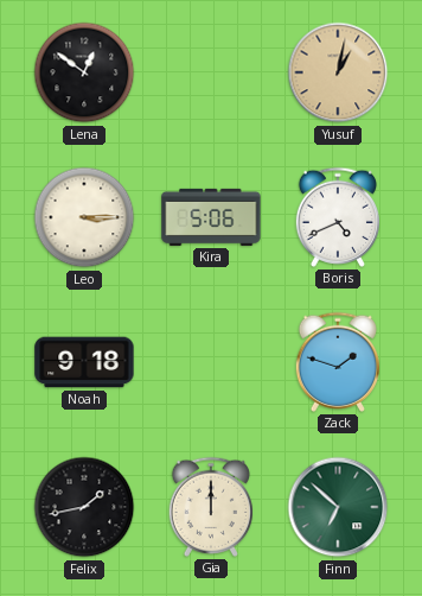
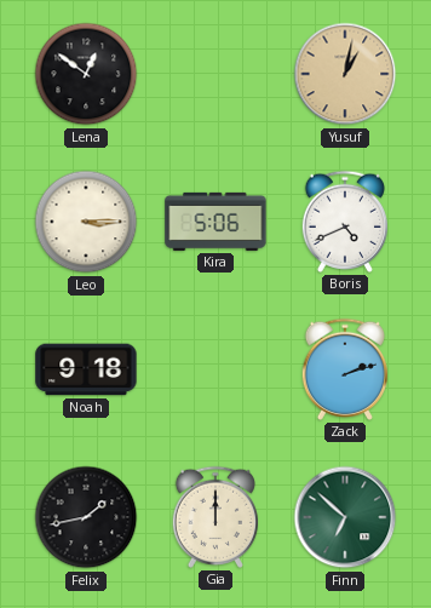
Zack: 1:48 -> 2:12
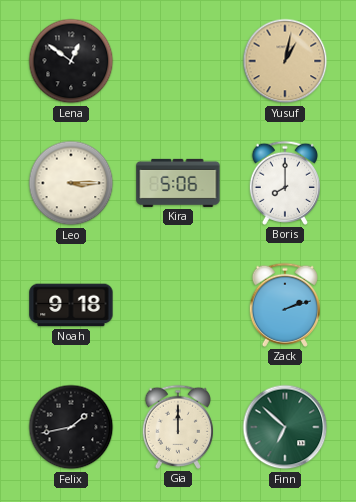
Boris: 4:41 -> 8:00
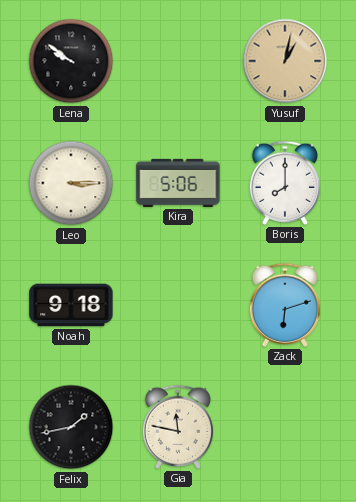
Lena: 12:51 -> 9:51
Zack: 2:12 -> 6:12
Gia: 12:00 -> 11:47
Finn: 6:52 -> none
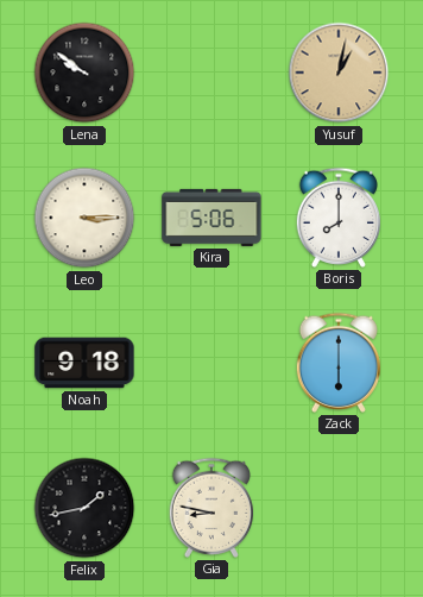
Zack: 6:12 -> 6:00
Gia: 11:47 -> 8:47
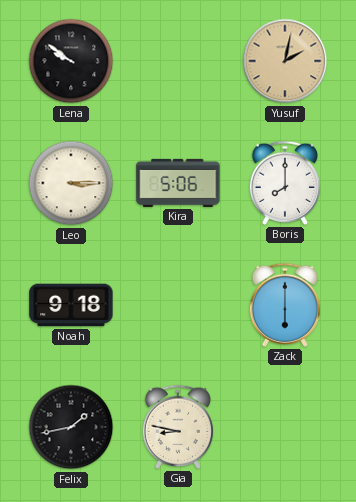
Yusuf: 1:02 -> 2:02
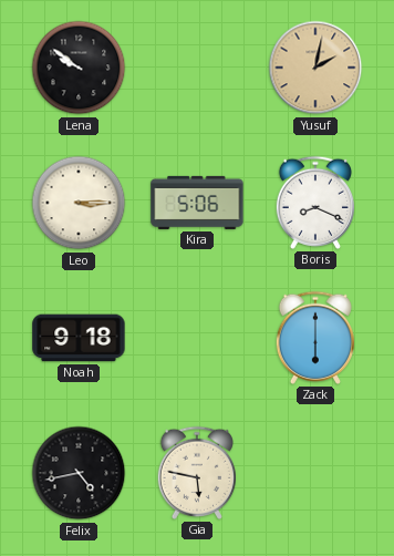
Boris: 8:00 -> 8:19
Felix: 1:43 -> 4:43
Gia: 8:47 -> 5:47
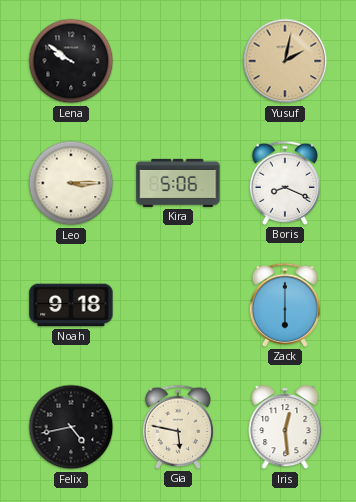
Iris: none -> 12:29
